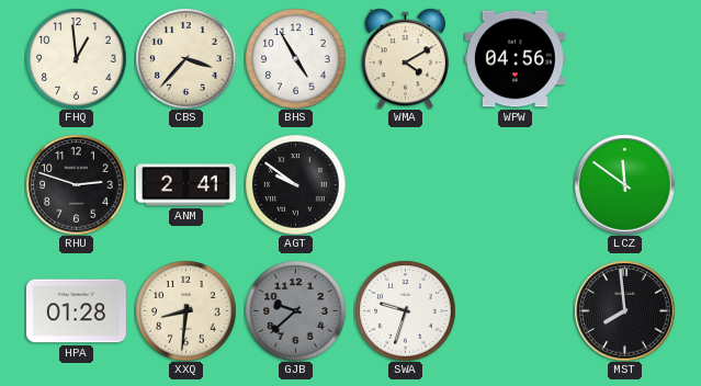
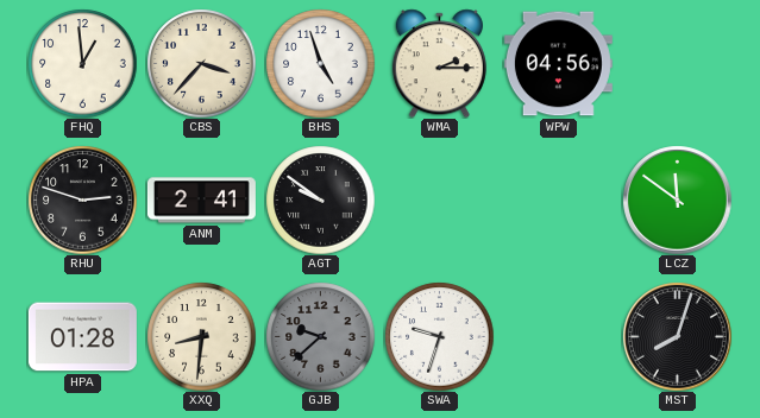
BHS: 4:55 -> 4:57
WMA: 4:10 -> 2:15
MST: 7:59 -> 8:03
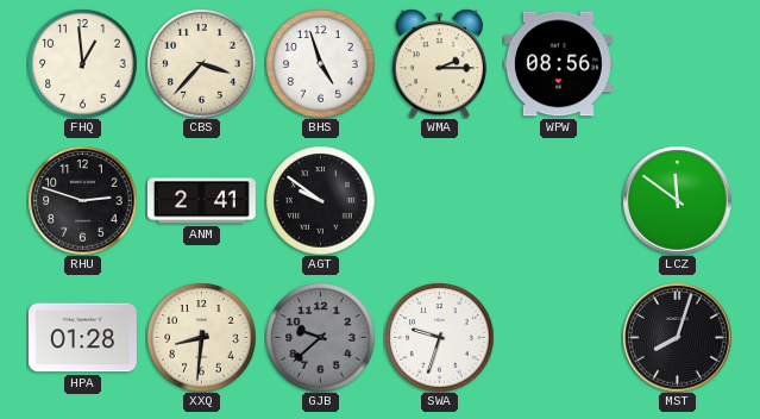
WPW: 04:56 -> 08:56
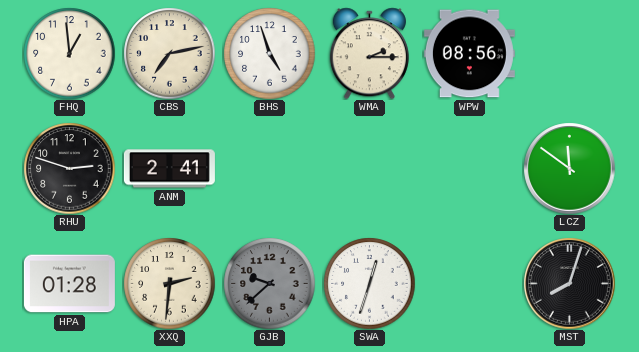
CBS: 3:37 -> 7:13
AGT: 9:51 -> none
XXQ: 8:31 -> 2:31
SWA: 9:33 -> 12:33
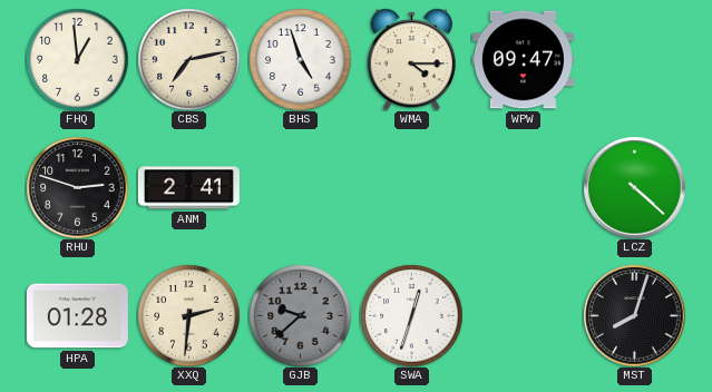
WMA: 2:15 -> 4:15
WPW: 08:56 -> 09:47
LCZ: 11:51 -> 4:22
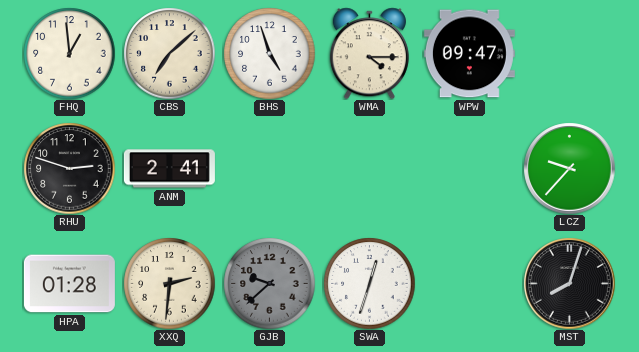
CBS: 7:13 -> 7:08
LCZ: 4:22 -> 9:37
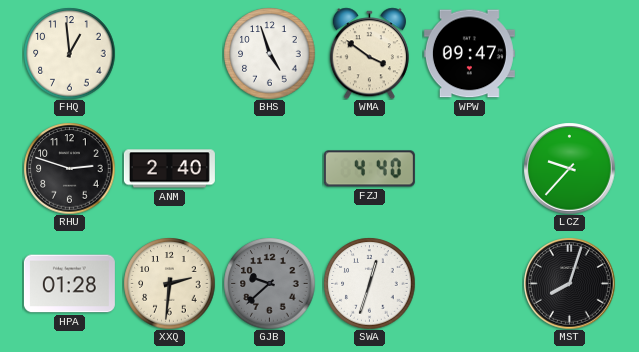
CBS: 7:08 -> none
WMA: 4:15 -> 3:51
ANM: 2:41 -> 2:40
FZJ: none -> 4:40
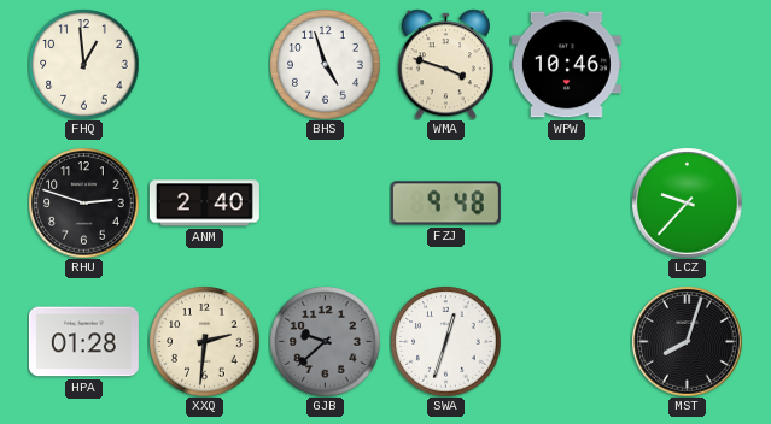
WMA: 3:51 -> 3:48
WPW: 09:47 -> 10:46
FZJ: 4:40 -> 9:48
